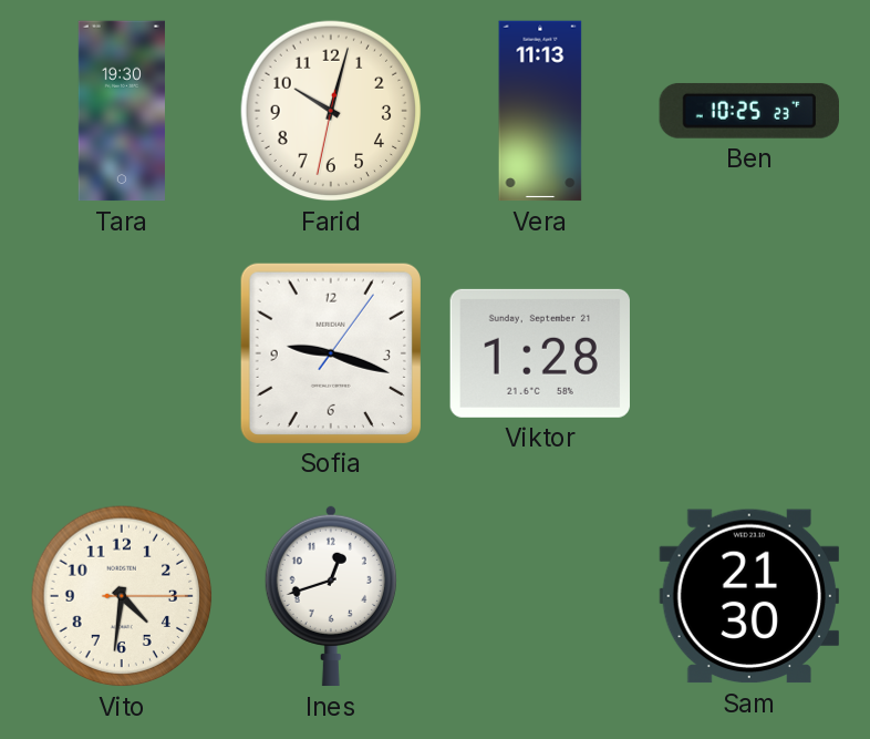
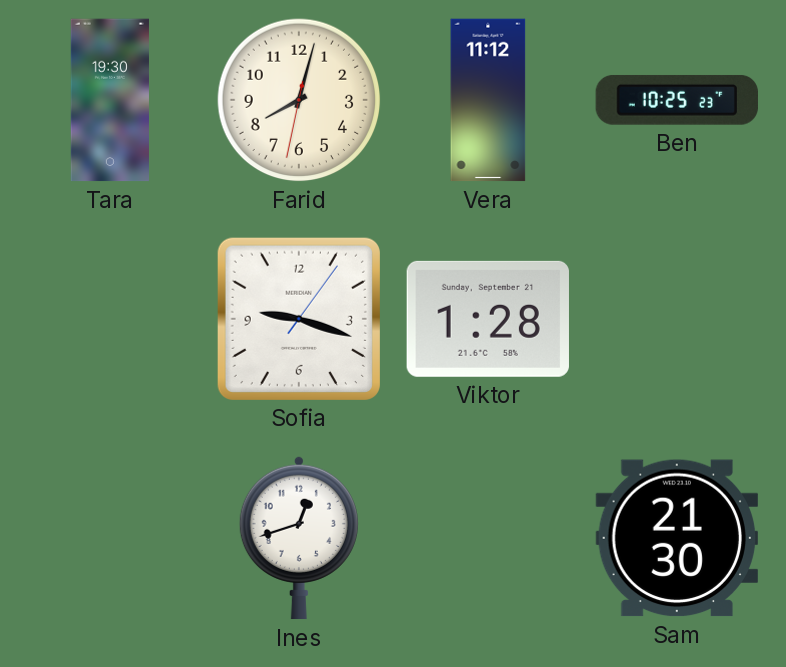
Farid: 10:02 -> 8:02
Vera: 11:13 -> 11:12
Vito: 4:31 -> none
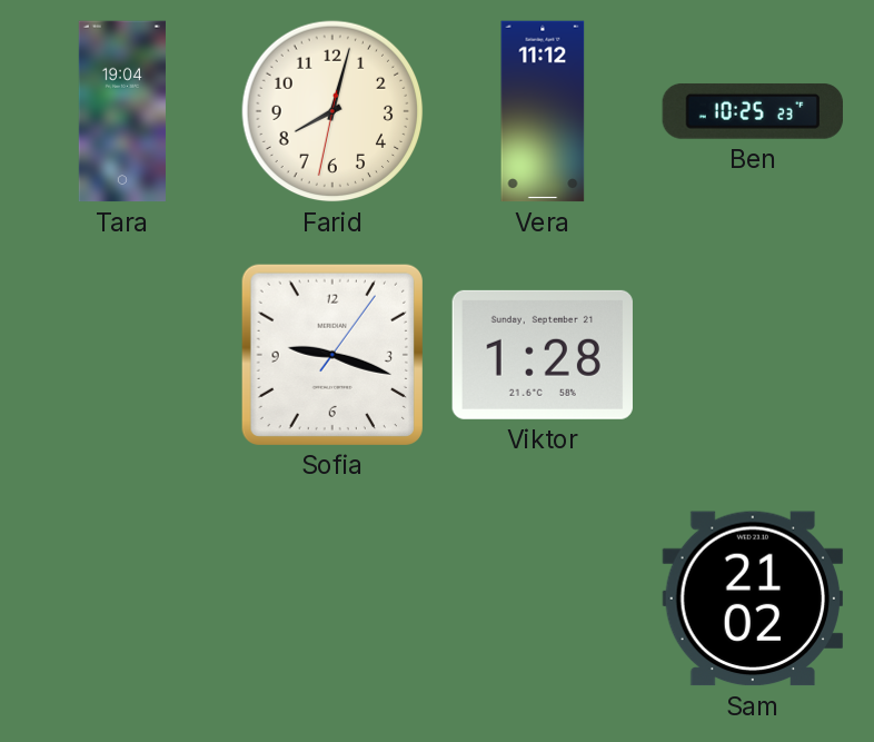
Tara: 19:30 -> 19:04
Ines: 12:42 -> none
Sam: 21:30 -> 21:02
